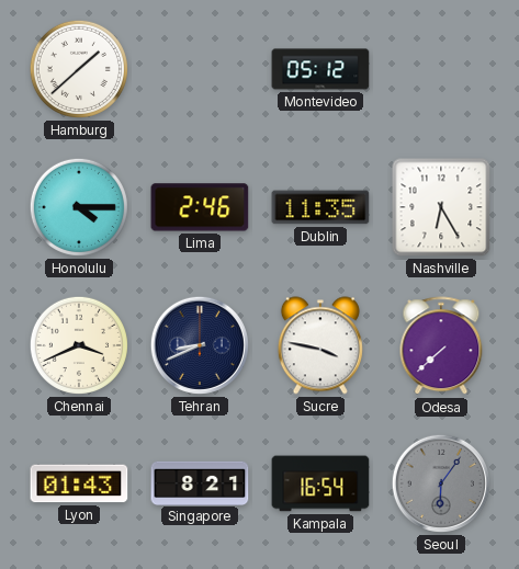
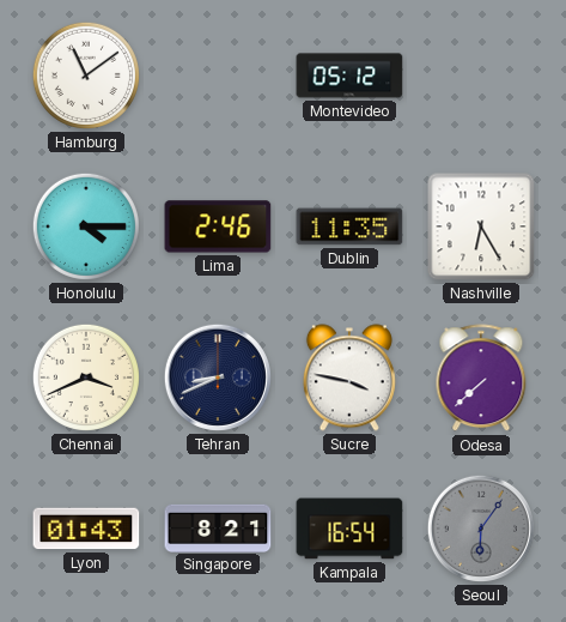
Hamburg: 1:38 -> 11:09
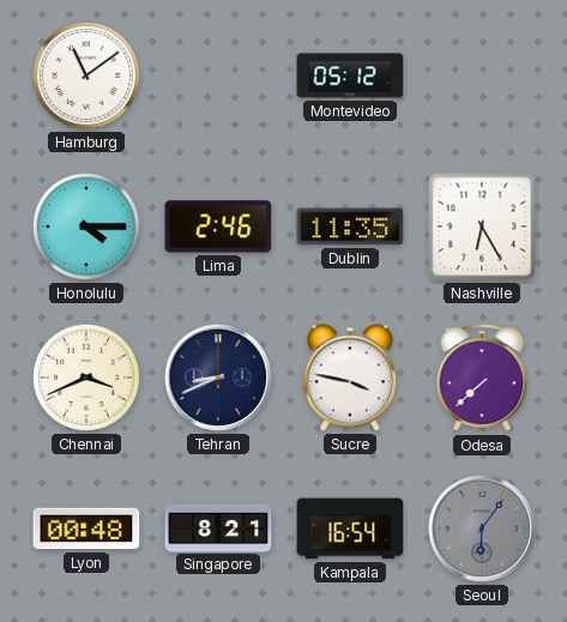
Lyon: 01:43 -> 00:48
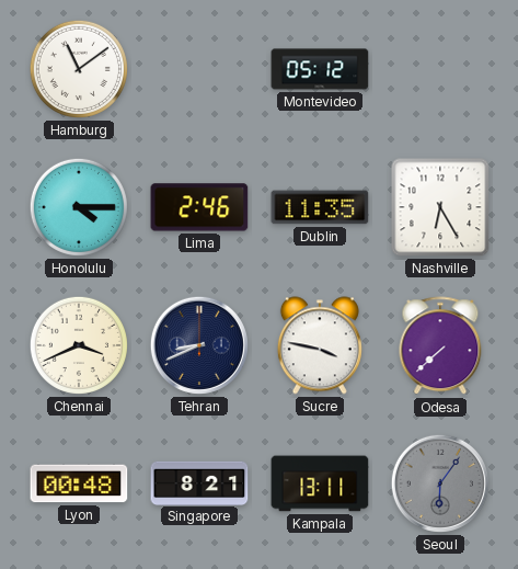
Kampala: 16:54 -> 13:11
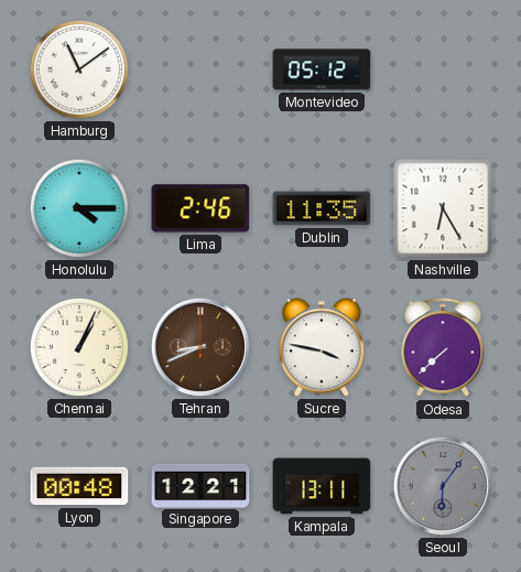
Chennai: 3:41 -> 1:04
Tehran dial: navy -> brown
Singapore: 8:21 -> 12:21
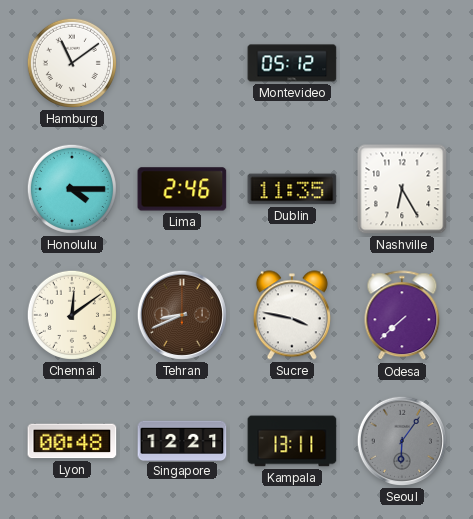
Chennai: 1:04 -> 12:09
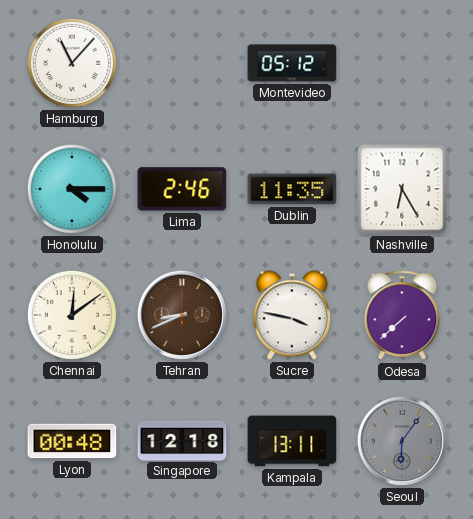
Hamburg: 11:09 -> 11:07
Singapore: 12:21 -> 12:18
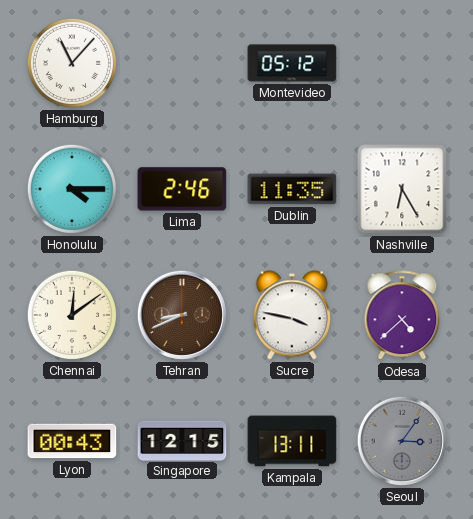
Odesa: 7:38 -> 4:38
Lyon: 00:48 -> 00:43
Singapore: 12:18 -> 12:15
Seoul: 6:06 -> 3:06
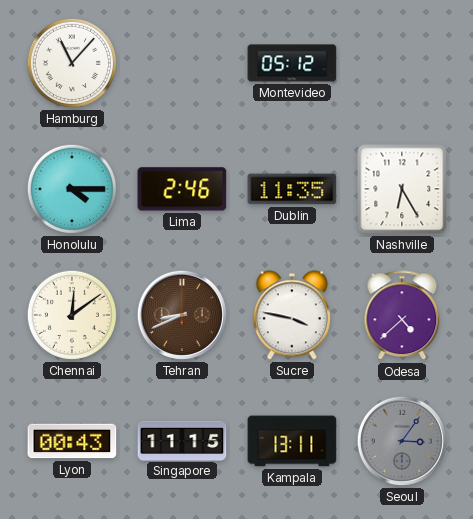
Singapore: 12:15 -> 11:15
